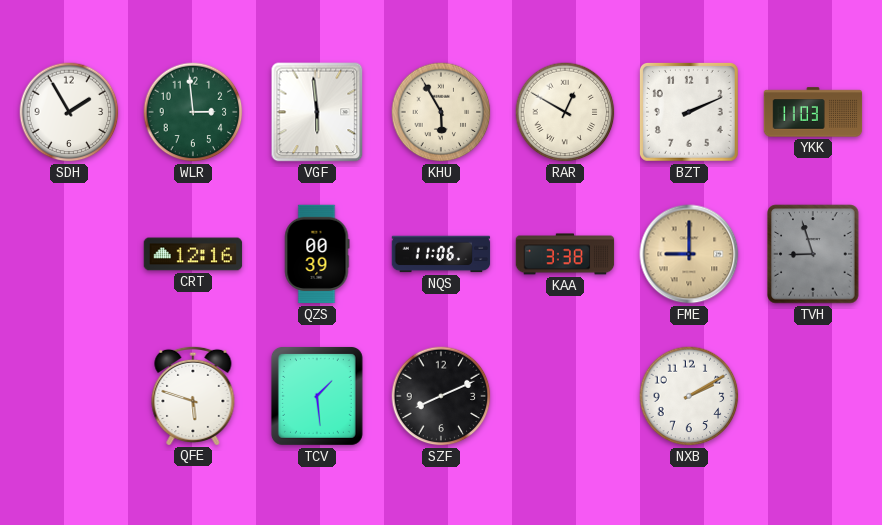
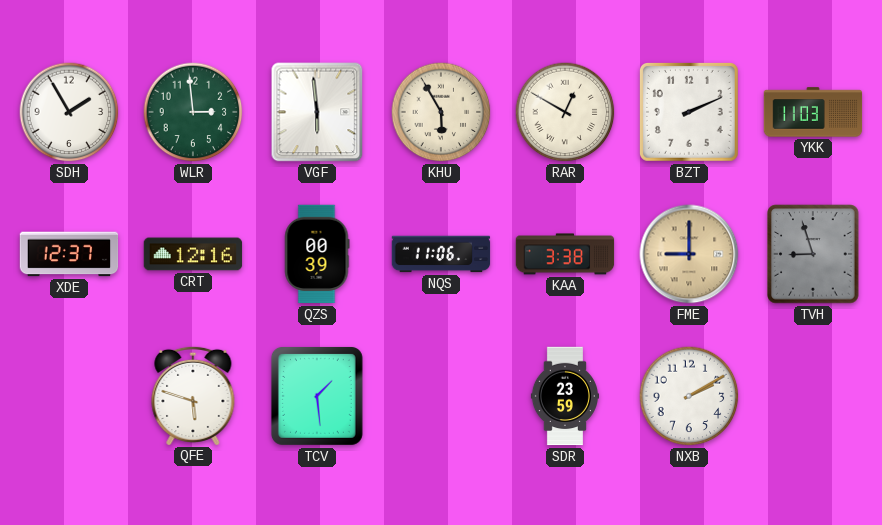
XDE: none -> 12:37
SZF: 8:11 -> none
SDR: none -> 23:59
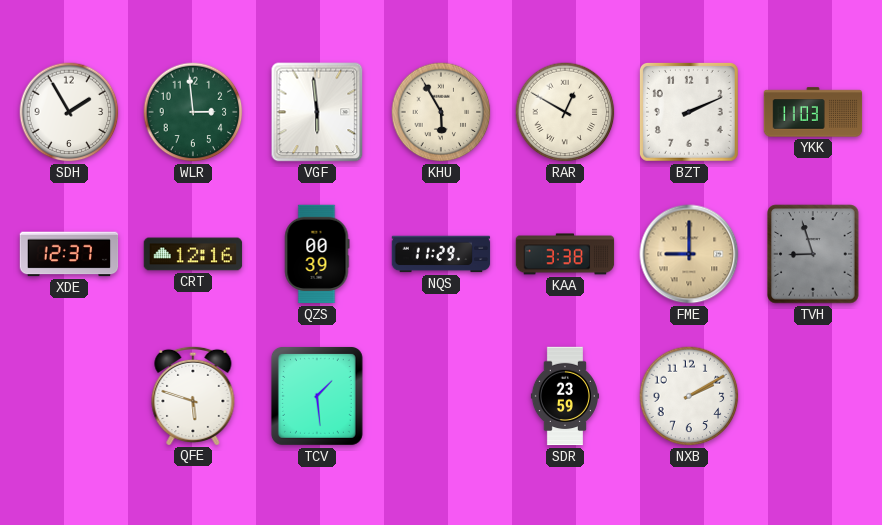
NQS: 11:06 -> 11:29
